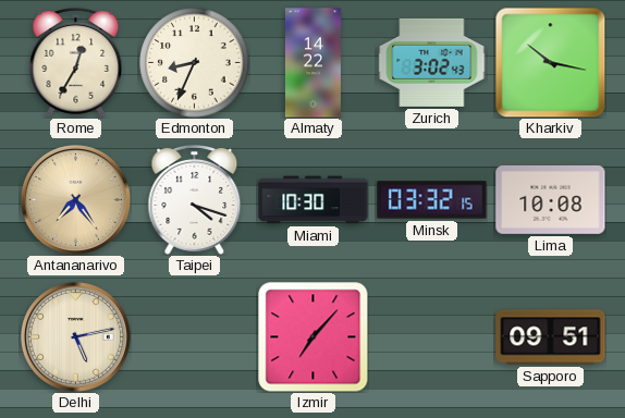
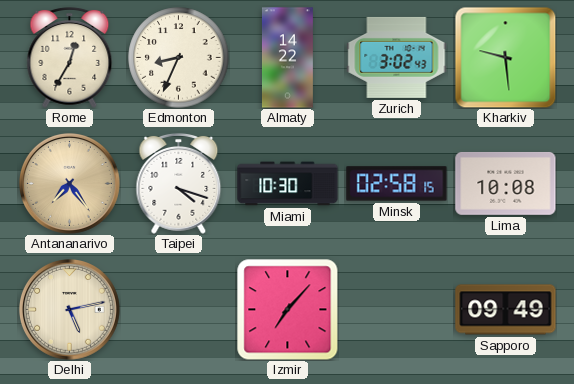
Kharkiv: 10:17 -> 9:29
Minsk: 03:32 -> 02:58
Sapporo: 09:51 -> 09:49
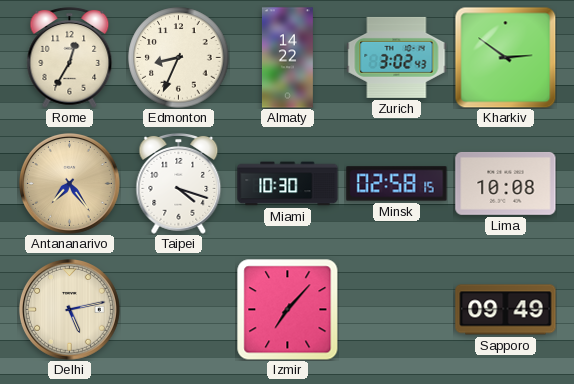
Kharkiv: 9:29 -> 2:51
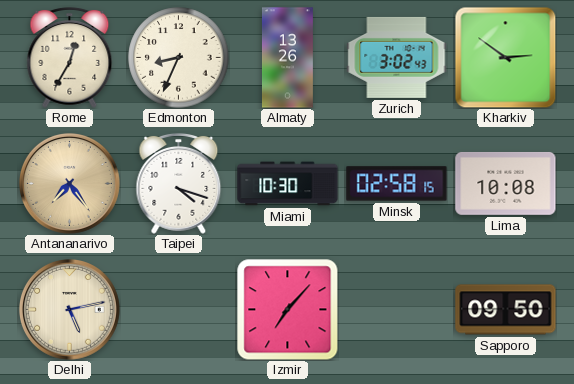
Almaty: 14:22 -> 13:26
Sapporo: 09:49 -> 09:50
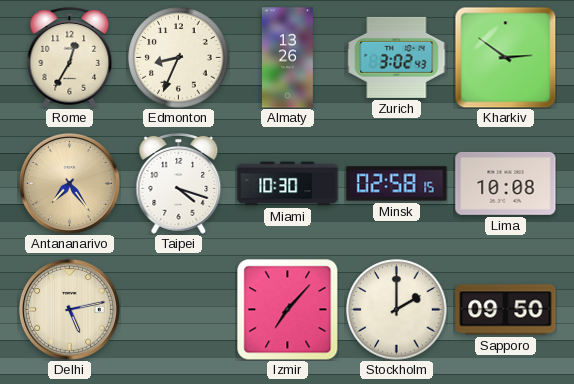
Stockholm: none -> 2:00
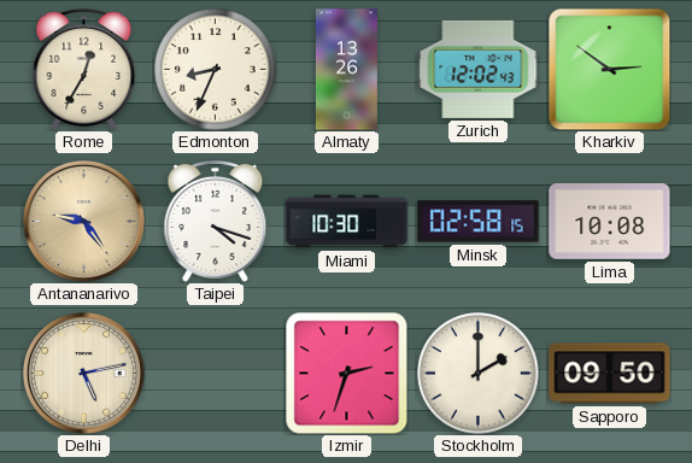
Zurich: 3:02 -> 12:02
Antananarivo: 7:24 -> 9:24
Izmir: 7:07 -> 2:33
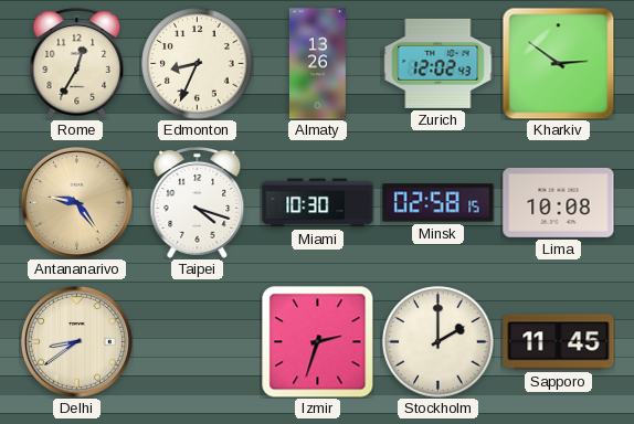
Delhi: 5:13 -> 8:39
Sapporo: 09:50 -> 11:45
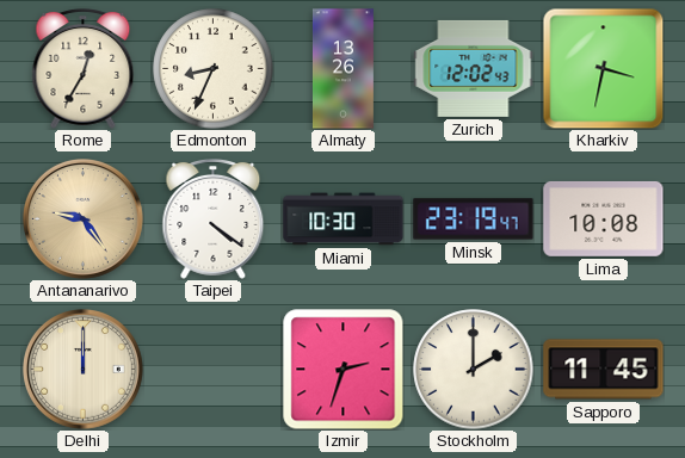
Kharkiv: 2:51 -> 3:32
Taipei: 4:18 -> 4:21
Minsk: 02:58 -> 23:19
Delhi: 8:39 -> 12:00
